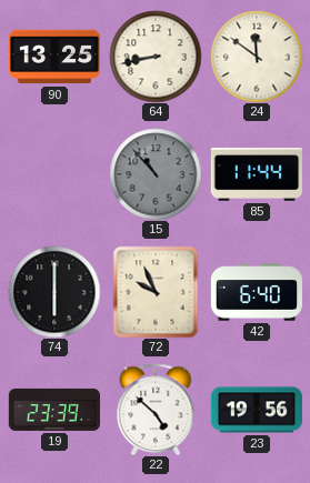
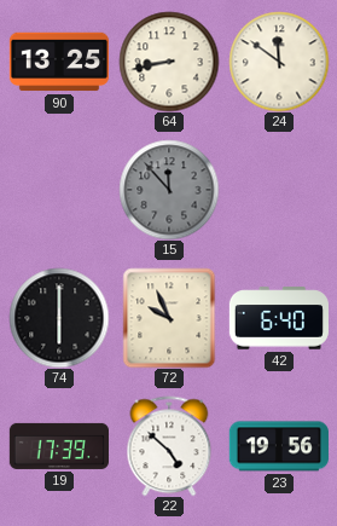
15: 10:53 -> 11:53
85: 11:44 -> none
19: 23:39 -> 17:39
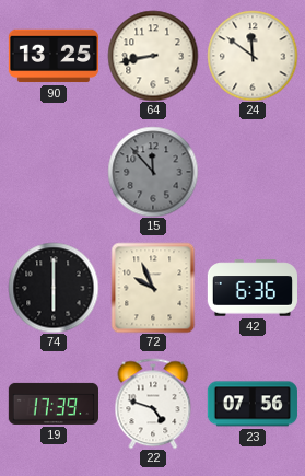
42: 6:40 -> 6:36
22: 4:52 -> 4:48
23: 19:56 -> 07:56
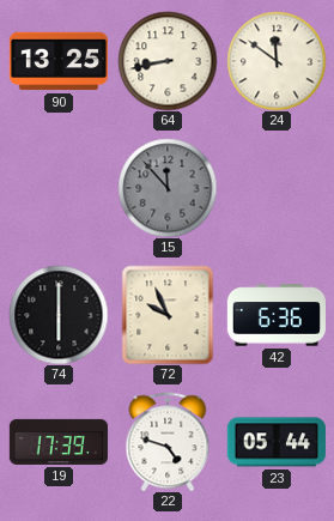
23: 07:56 -> 05:44
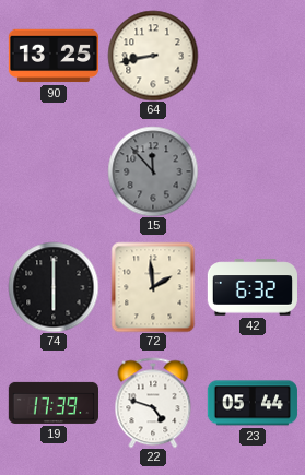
24: 11:51 -> none
72: 9:56 -> 1:59
42: 6:36 -> 6:32
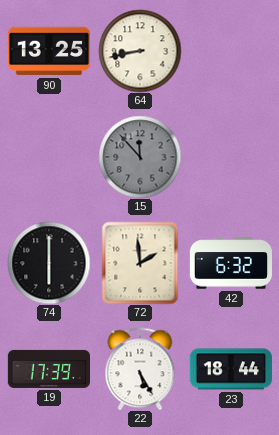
22: 4:48 -> 5:25
23: 05:44 -> 18:44
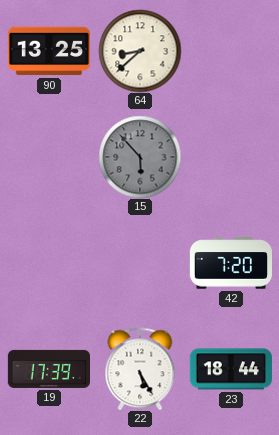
64: 8:43 -> 8:38
15: 11:53 -> 5:53
74: 6:00 -> none
72: 1:59 -> none
42: 6:32 -> 7:20
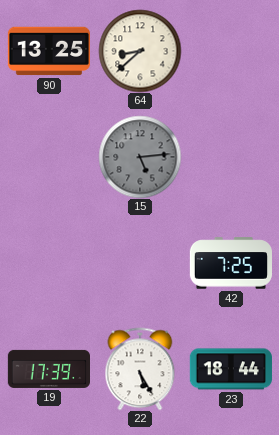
15: 5:53 -> 5:14
42: 7:20 -> 7:25
